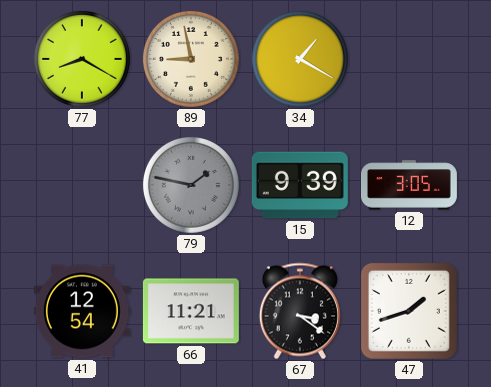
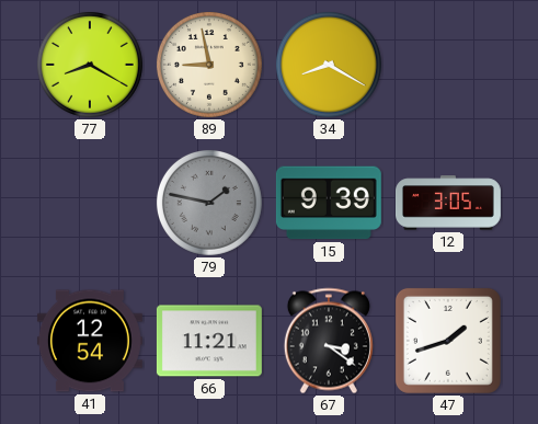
34: 1:20 -> 8:20
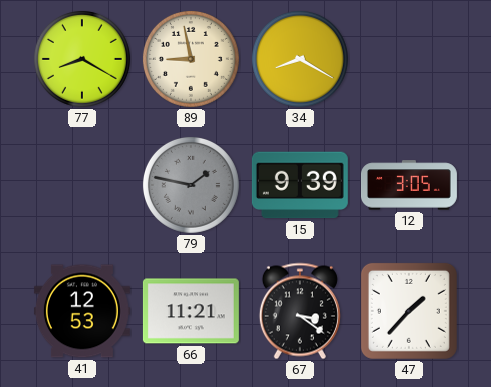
41: 12:54 -> 12:53
47: 1:42 -> 1:37
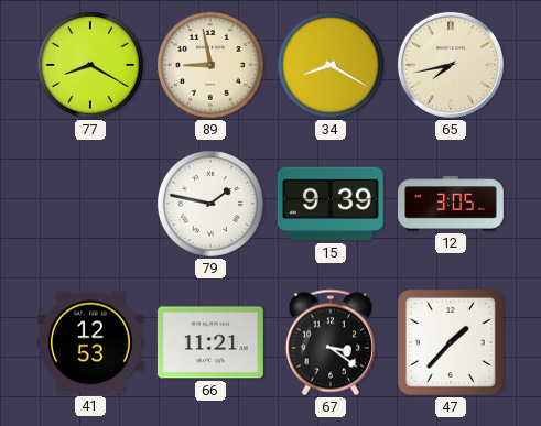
65: none -> 7:43
79 dial: grey -> white
